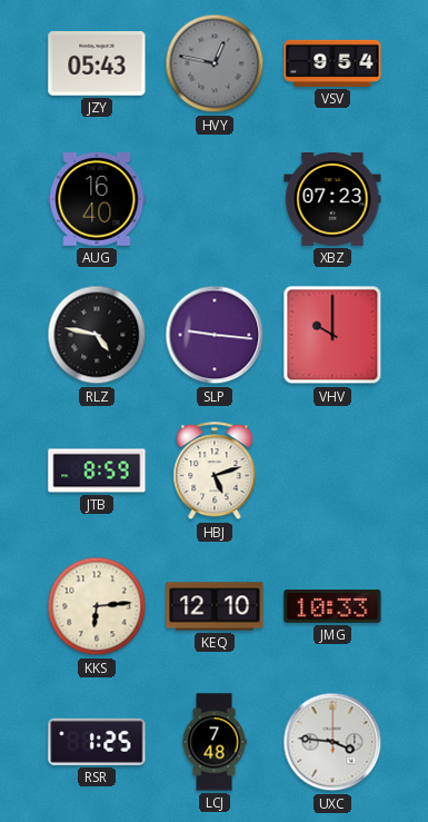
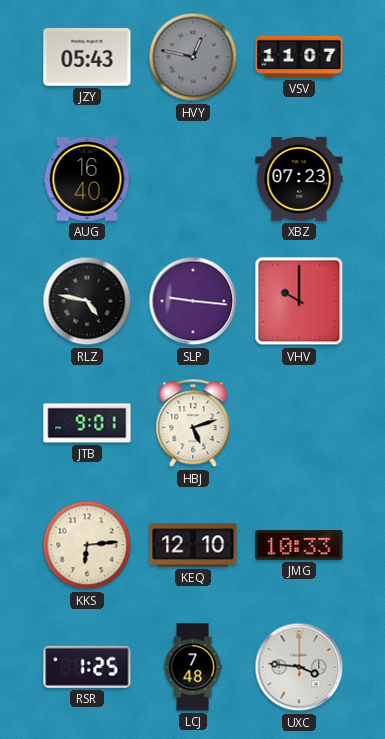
VSV: 9:54 -> 11:07
JTB: 8:59 -> 9:01
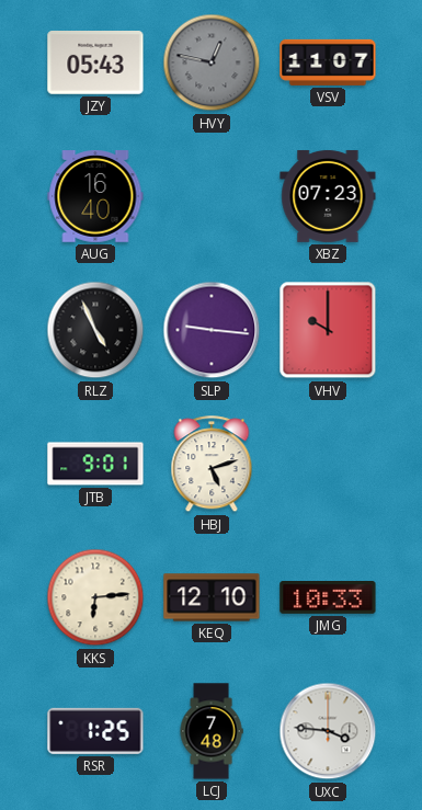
RLZ: 4:47 -> 4:56
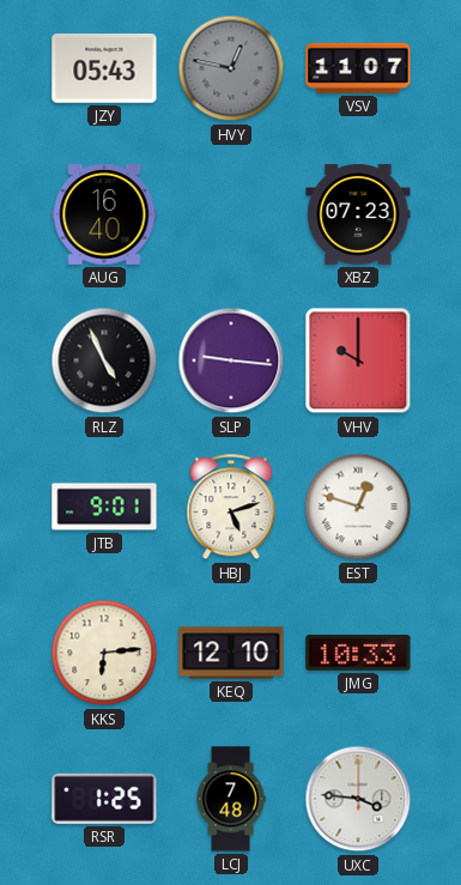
EST: none -> 12:48
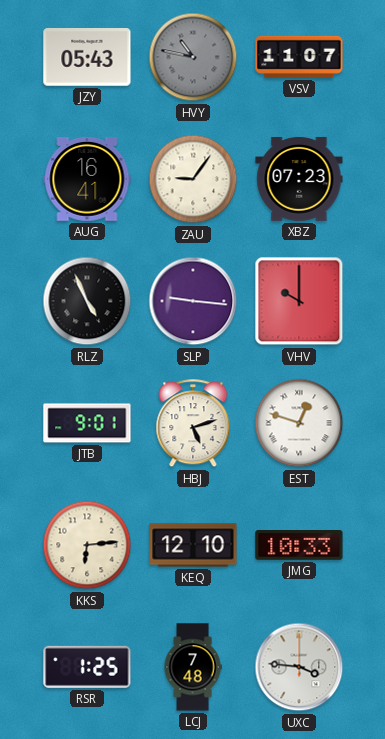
HVY: 12:47 -> 10:47
AUG: 16:40 -> 16:41
ZAU: none -> 9:06
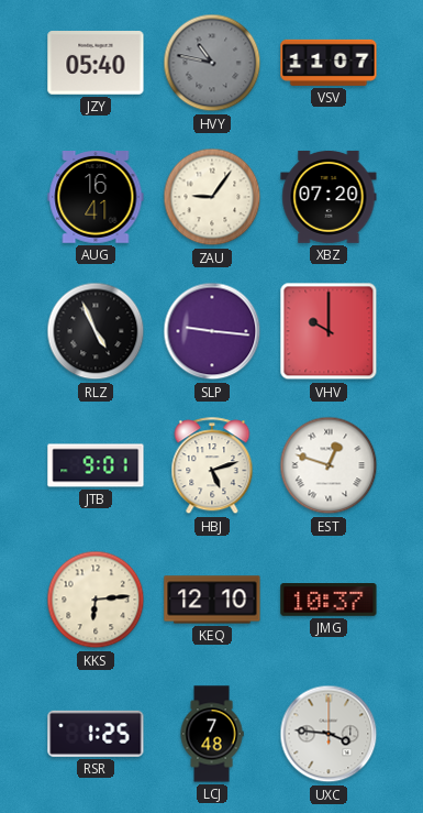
JZY: 05:43 -> 05:40
XBZ: 07:23 -> 07:20
JMG: 10:33 -> 10:37
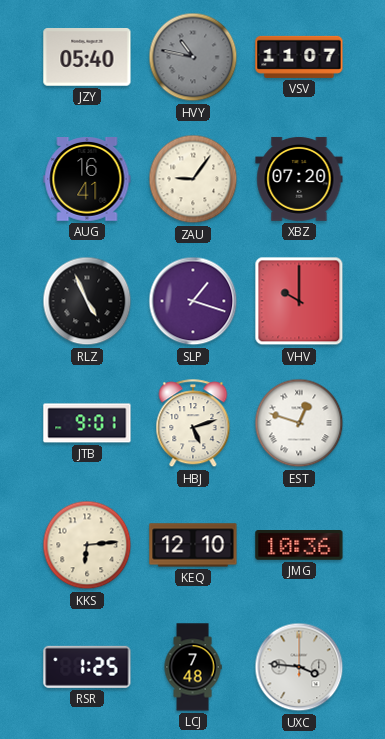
SLP: 9:16 -> 1:18
JMG: 10:37 -> 10:36
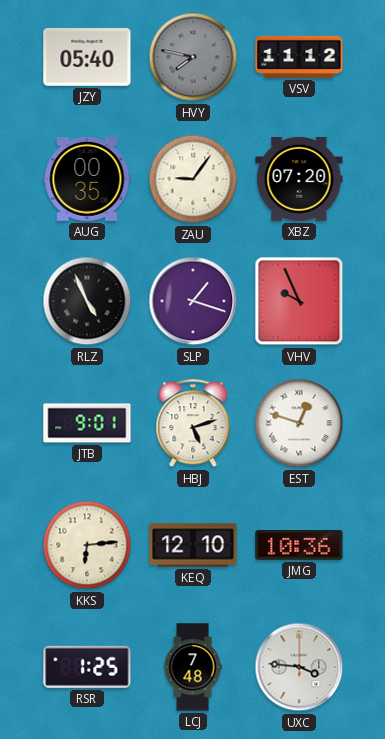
HVY: 10:47 -> 7:47
VSV: 11:07 -> 11:12
AUG: 16:41 -> 00:35
VHV: 10:00 -> 9:56
